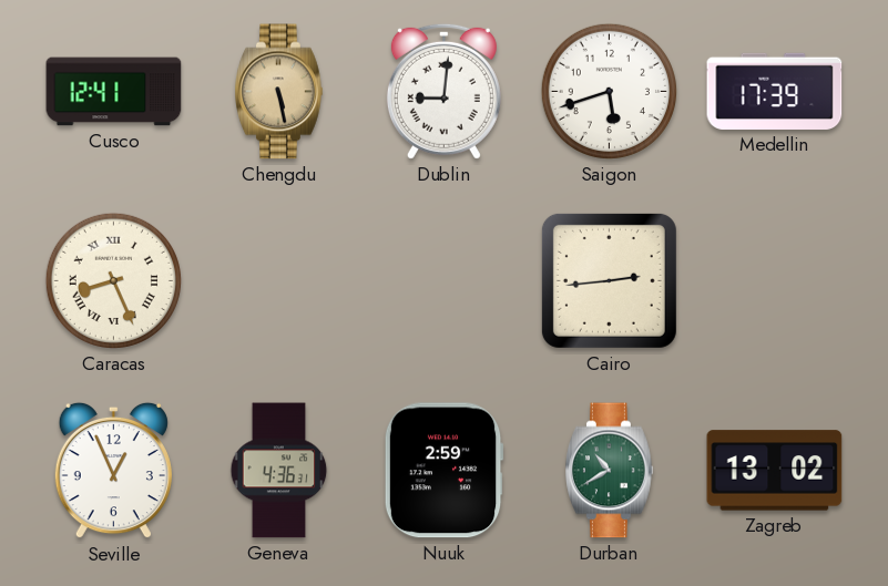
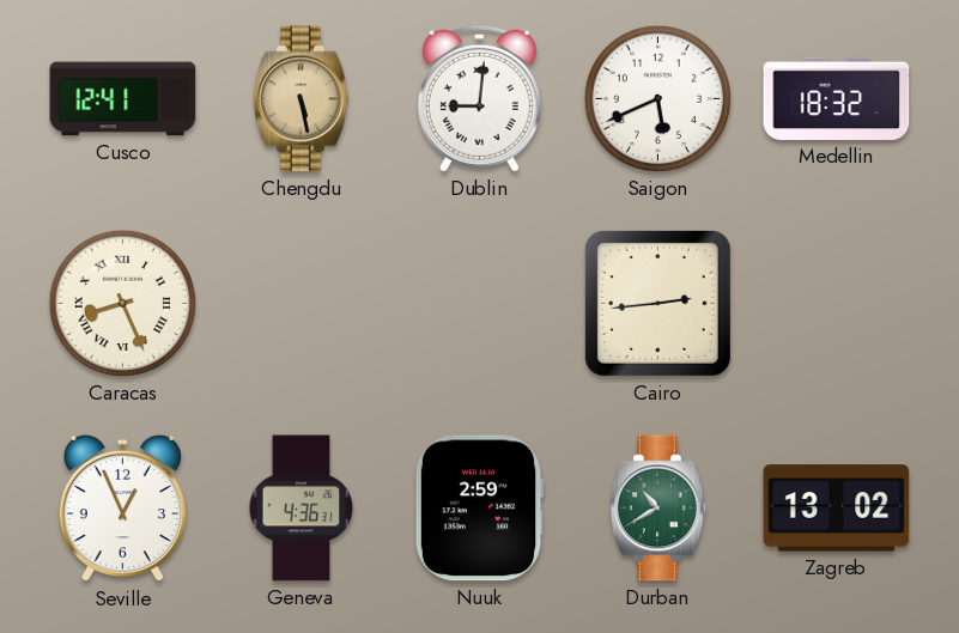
Saigon: 5:42 -> 5:41
Medellin: 17:39 -> 18:32
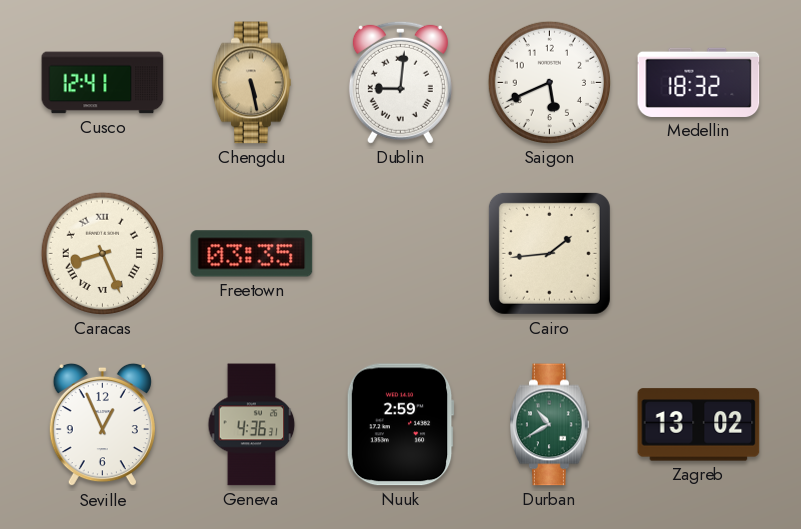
Freetown: none -> 03:35
Cairo: 2:44 -> 1:44
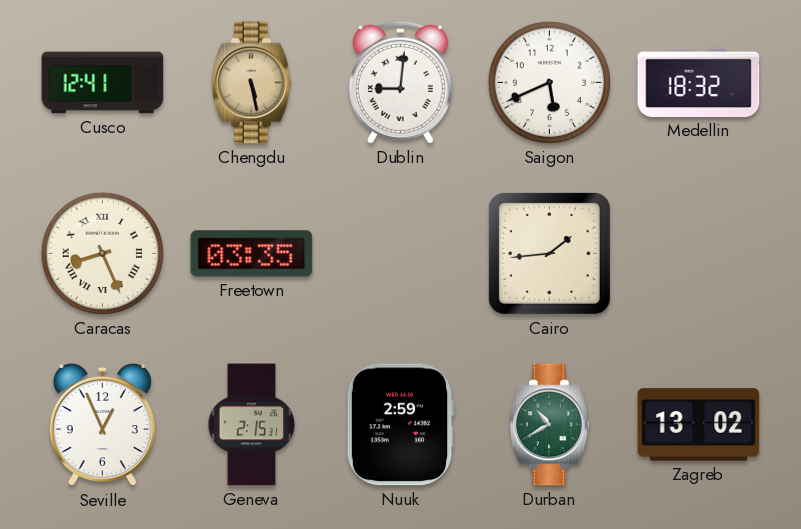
Geneva: 4:36 -> 2:15
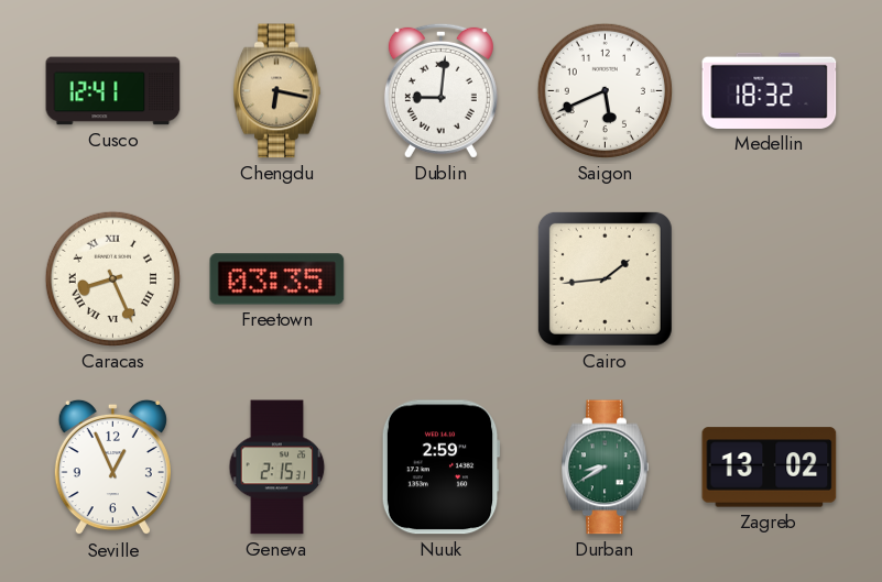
Chengdu: 5:28 -> 6:17
Durban: 10:40 -> 8:40
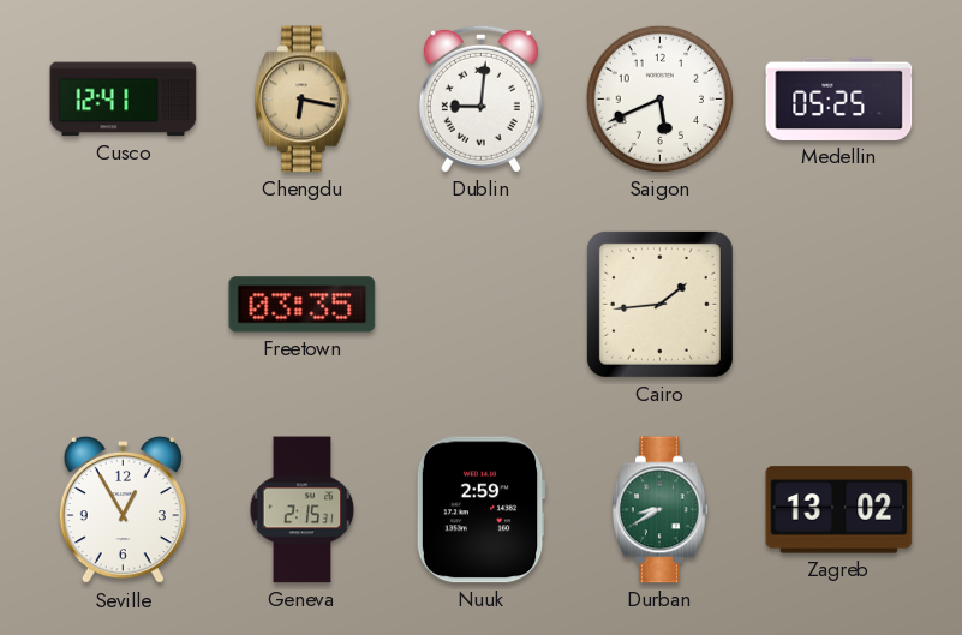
Medellin: 18:32 -> 05:25
Caracas: 8:26 -> none
Seville: 12:56 -> 12:55
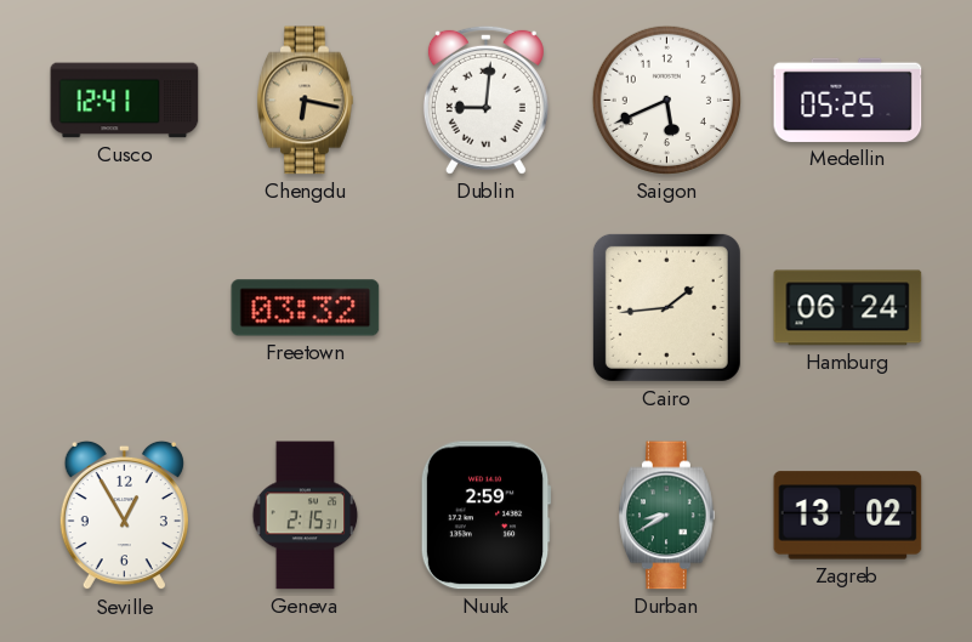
Freetown: 03:35 -> 03:32
Hamburg: none -> 06:24
